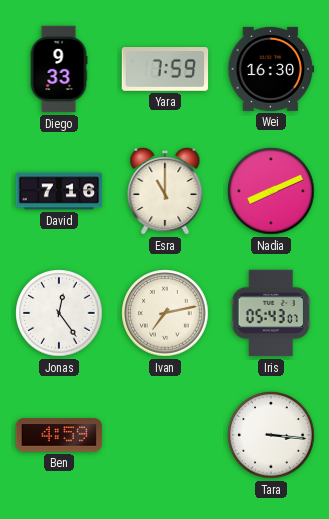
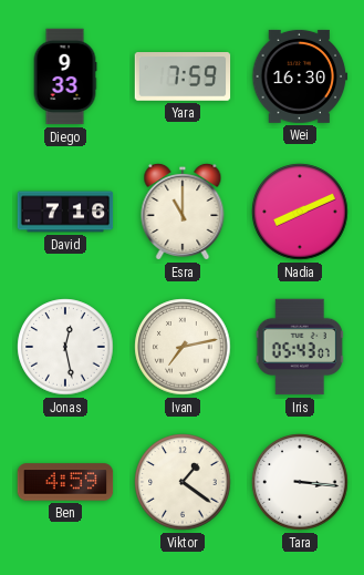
Jonas: 12:24 -> 12:28
Viktor: none -> 1:21
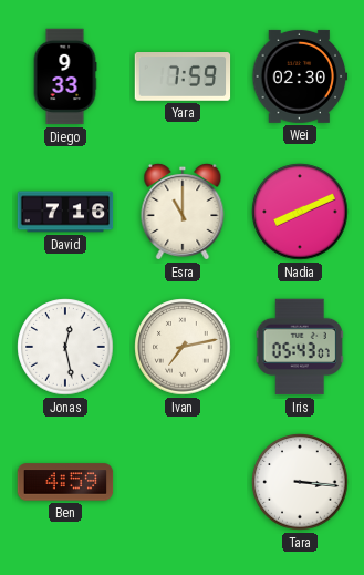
Wei: 16:30 -> 02:30
Viktor: 1:21 -> none
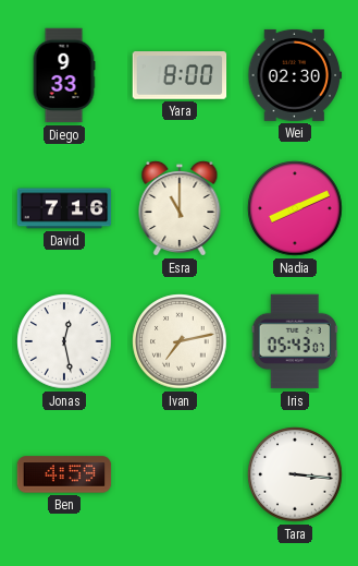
Yara: 7:59 -> 8:00
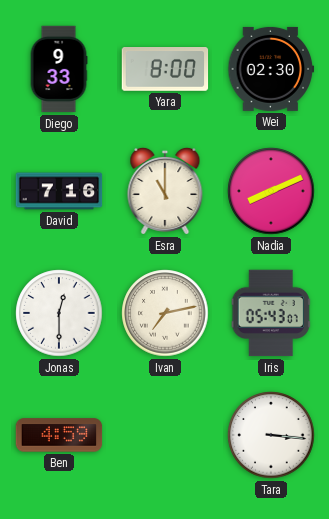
Jonas: 12:28 -> 12:30
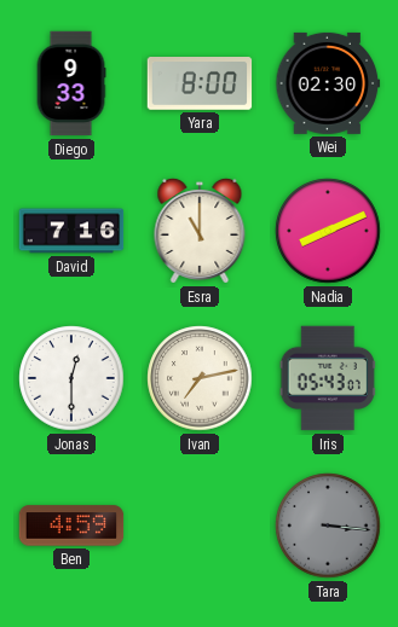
Tara dial: white -> grey
